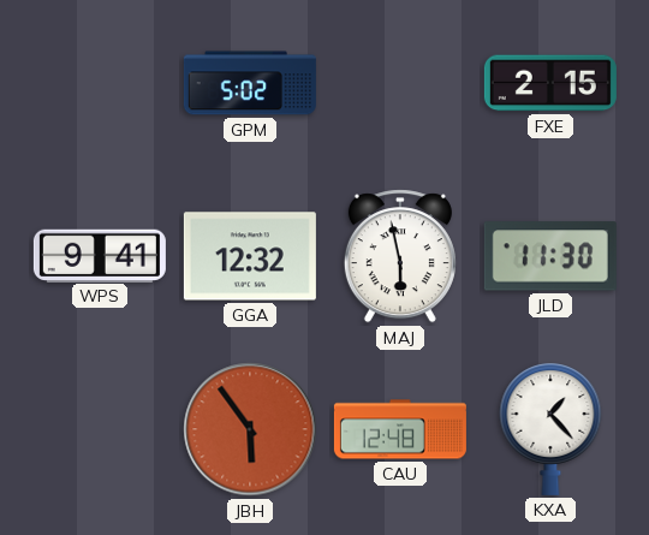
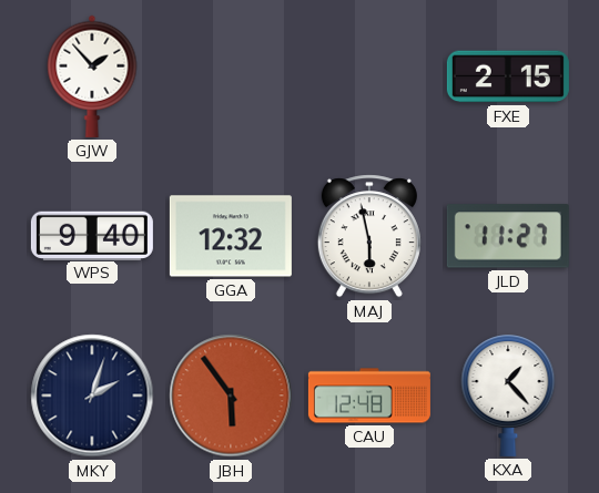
GJW: none -> 1:53
GPM: 5:02 -> none
WPS: 9:41 -> 9:40
JLD: 11:30 -> 11:27
MKY: none -> 2:03
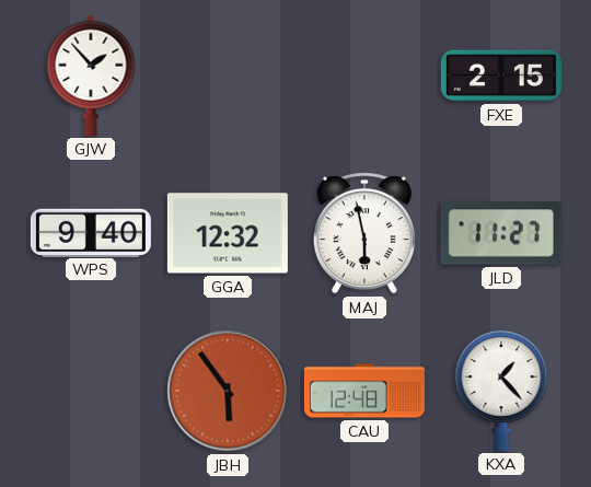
MKY: 2:03 -> none
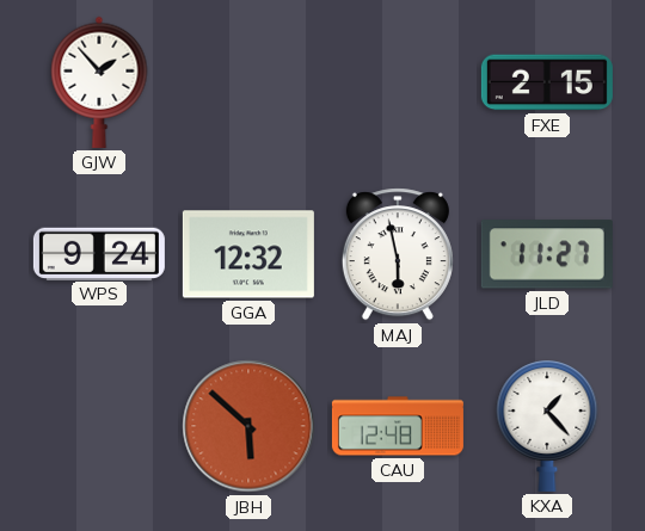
WPS: 9:40 -> 9:24
JBH: 5:54 -> 5:52
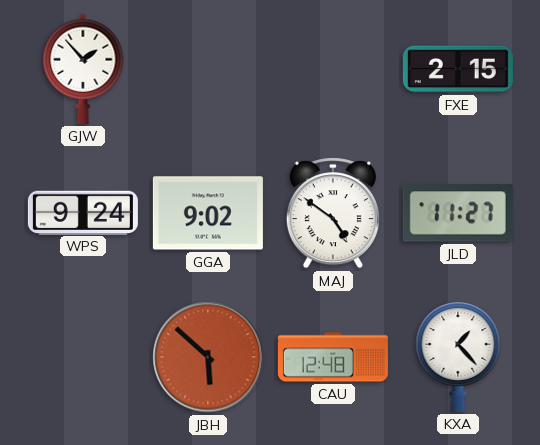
GGA: 12:32 -> 9:02
MAJ: 5:58 -> 4:51
